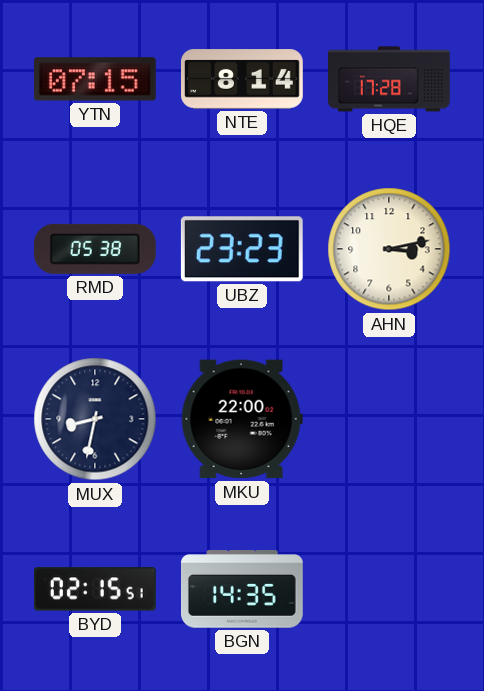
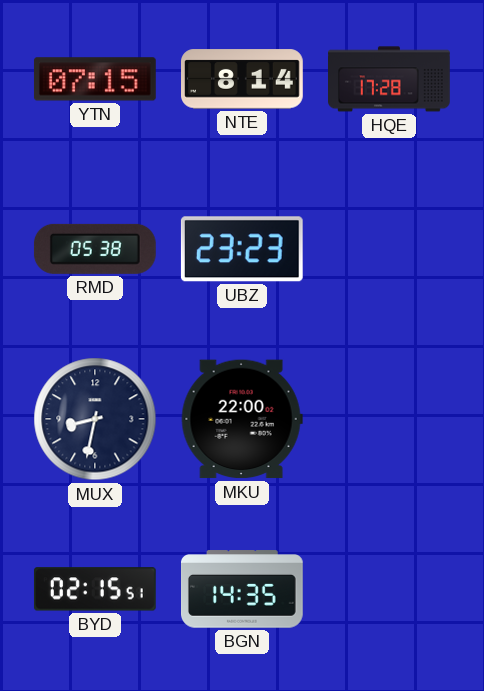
AHN: 3:13 -> none
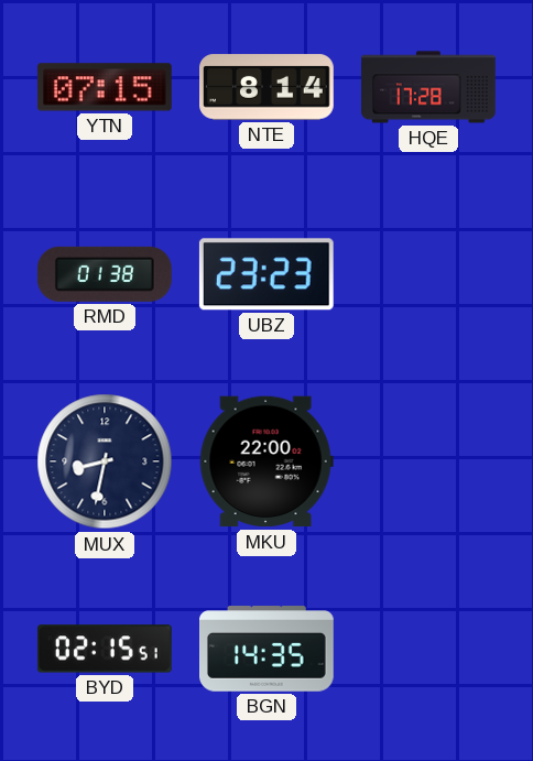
RMD: 05:38 -> 01:38
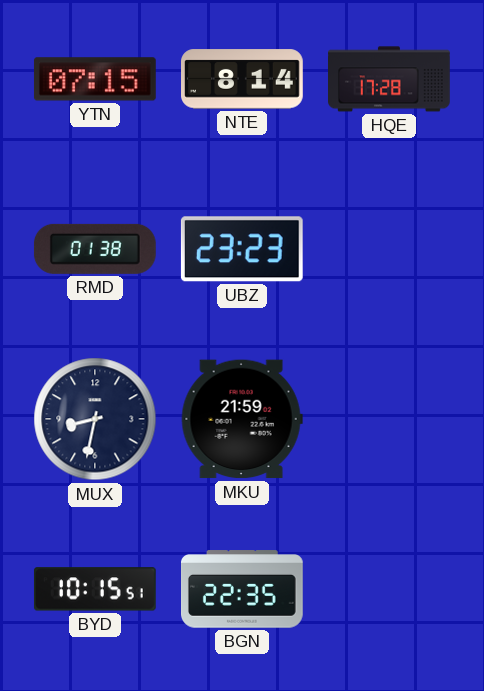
MKU: 22:00 -> 21:59
BYD: 02:15 -> 10:15
BGN: 14:35 -> 22:35
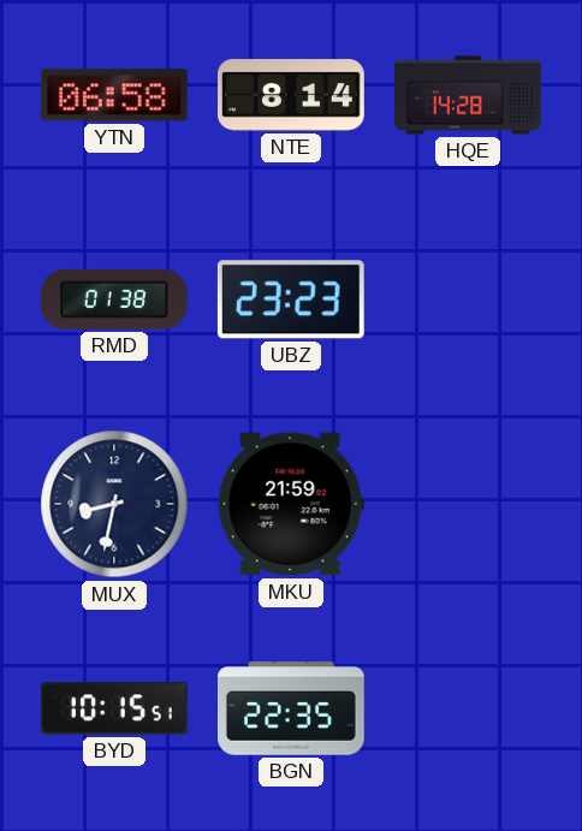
YTN: 07:15 -> 06:58
HQE: 17:28 -> 14:28
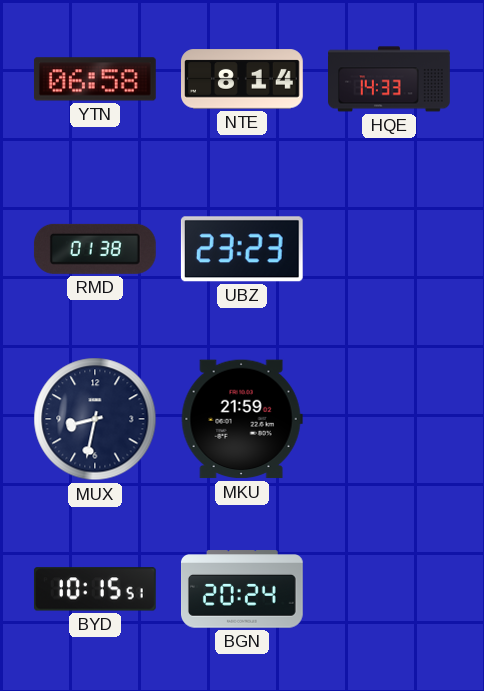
HQE: 14:28 -> 14:33
BGN: 22:35 -> 20:24
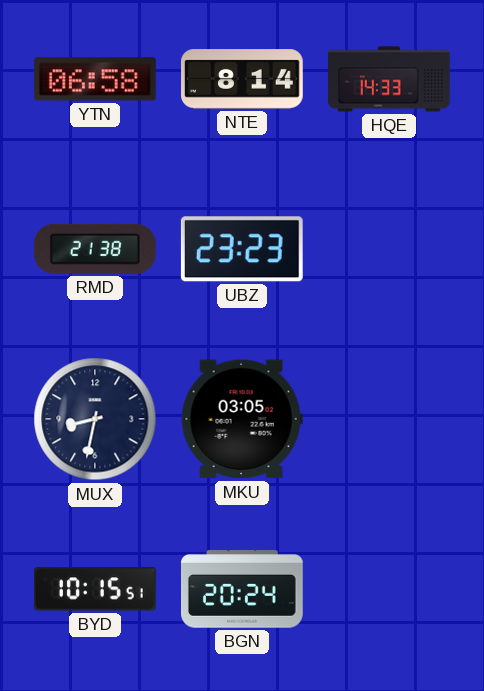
RMD: 01:38 -> 21:38
MKU: 21:59 -> 03:05
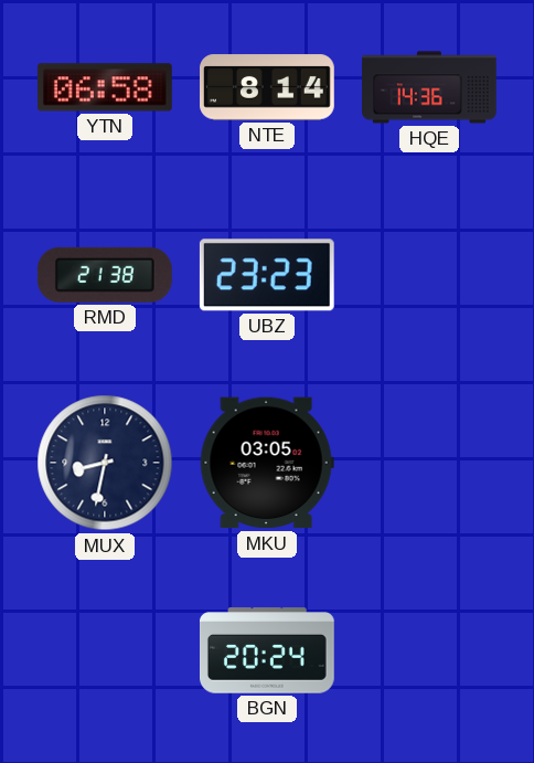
HQE: 14:33 -> 14:36
BYD: 10:15 -> none
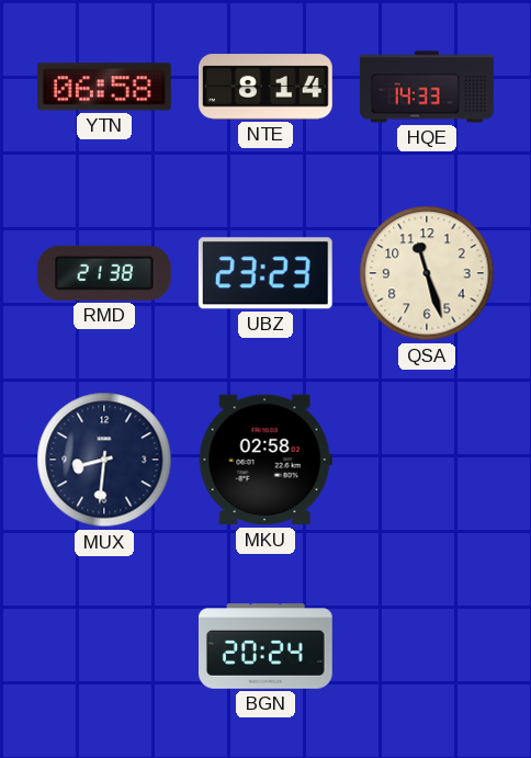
HQE: 14:36 -> 14:33
QSA: none -> 11:27
MUX: 8:32 -> 8:31
MKU: 03:05 -> 02:58
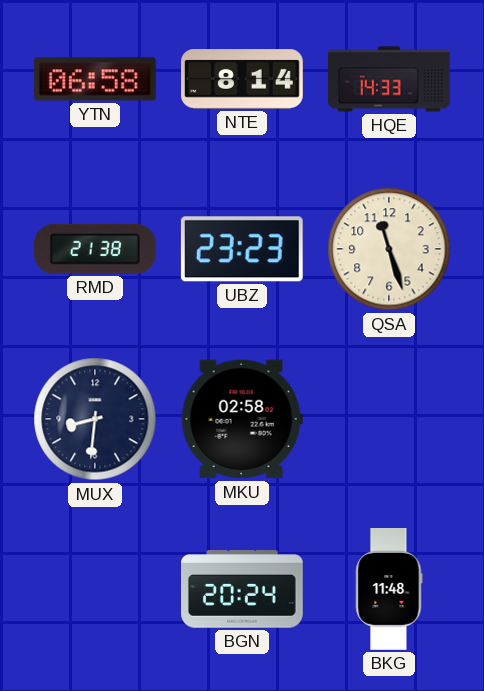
BKG: none -> 11:48
